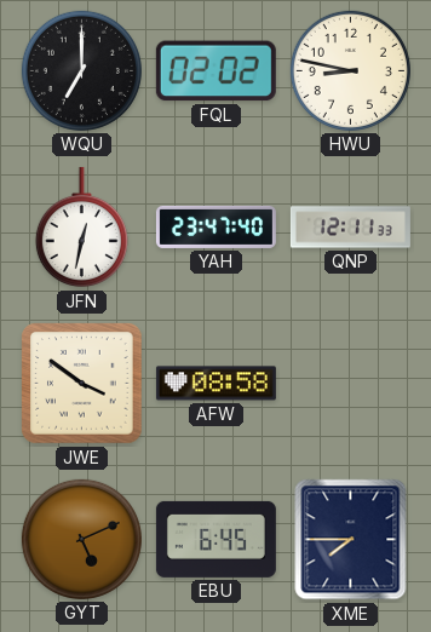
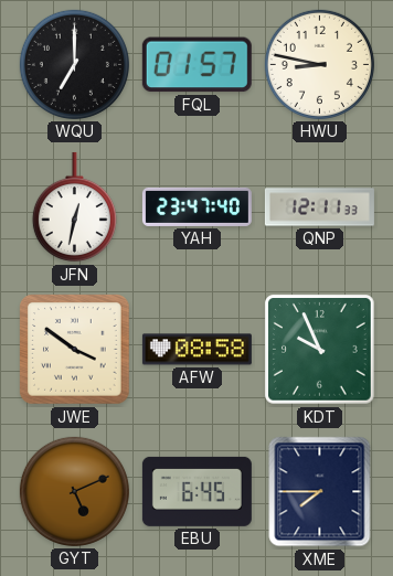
FQL: 02:02 -> 01:57
KDT: none -> 9:56
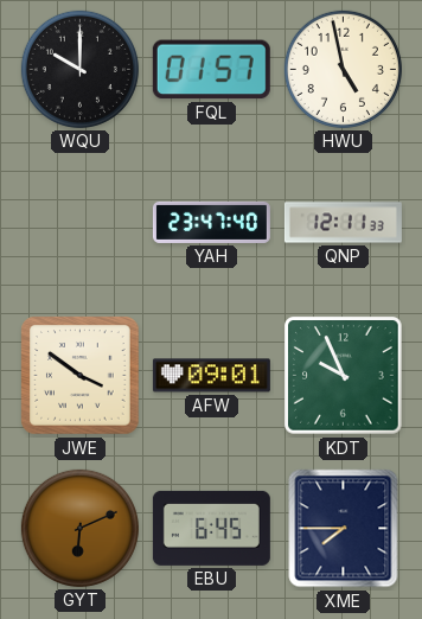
WQU: 7:00 -> 10:00
HWU: 8:47 -> 4:58
JFN: 12:32 -> none
AFW: 08:58 -> 09:01
GYT: 5:11 -> 6:11
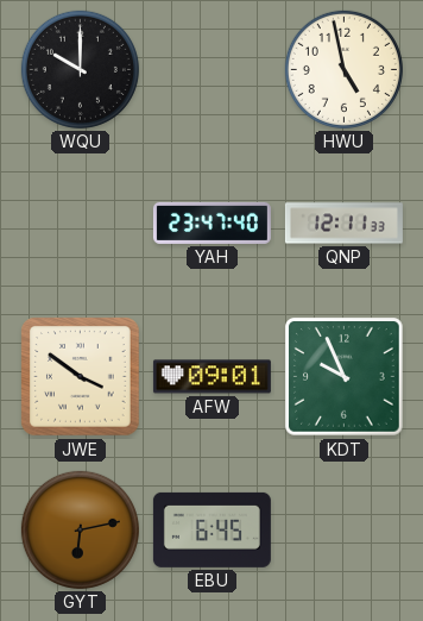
FQL: 01:57 -> none
GYT: 6:11 -> 6:13
XME: 7:45 -> none
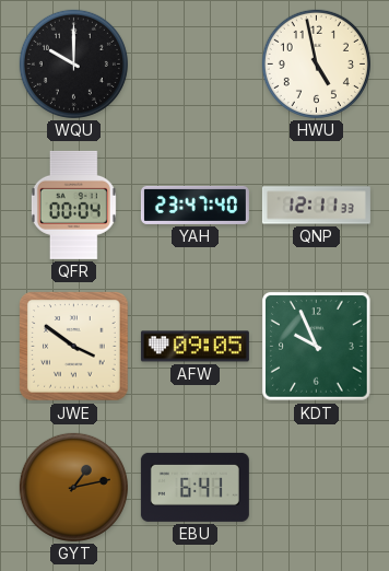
QFR: none -> 00:04
AFW: 09:01 -> 09:05
GYT: 6:13 -> 1:13
EBU: 6:45 -> 6:41
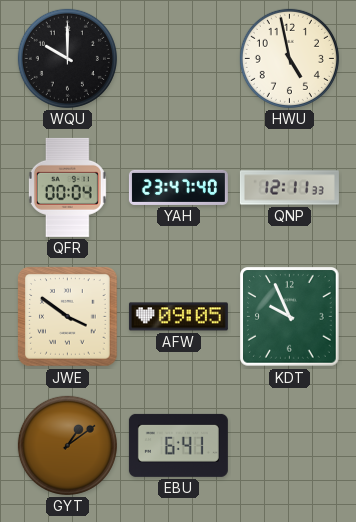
GYT: 1:13 -> 1:09
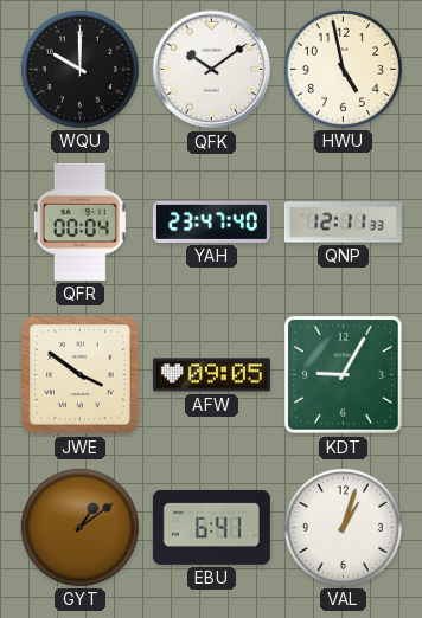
QFK: none -> 10:09
KDT: 9:56 -> 9:05
VAL: none -> 1:03
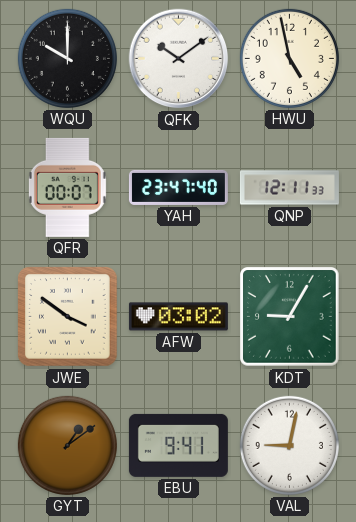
QFR: 00:04 -> 00:07
AFW: 09:05 -> 03:02
EBU: 6:41 -> 9:41
VAL: 1:03 -> 9:02
